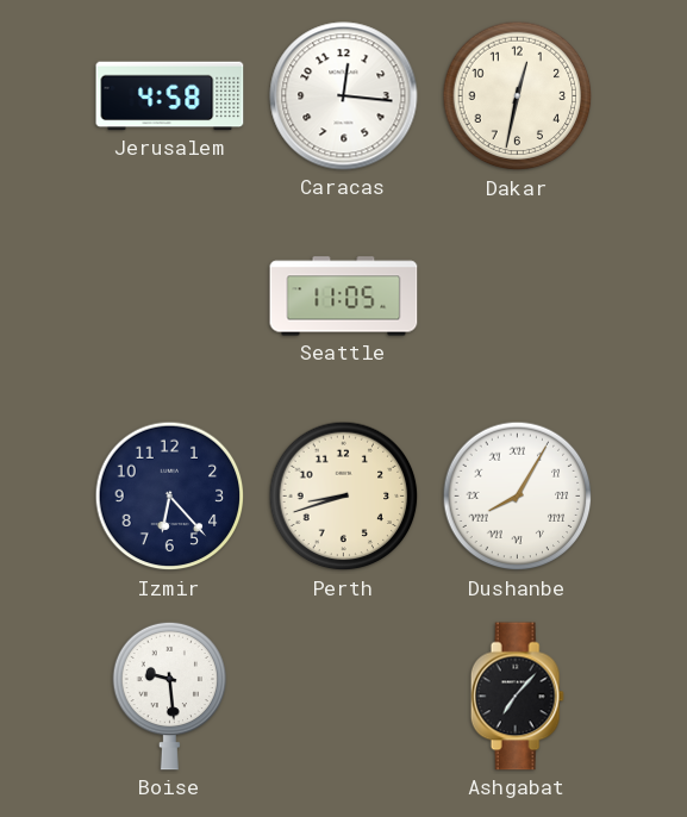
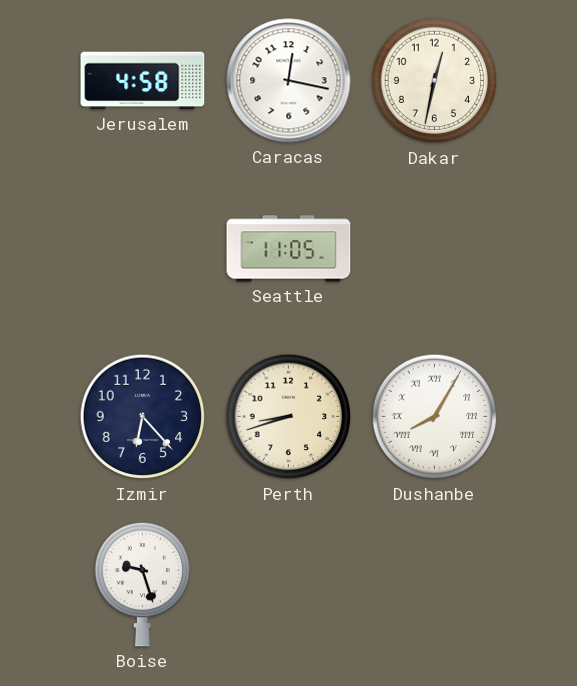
Caracas: 12:16 -> 12:17
Boise: 9:29 -> 9:27
Ashgabat: 7:07 -> none
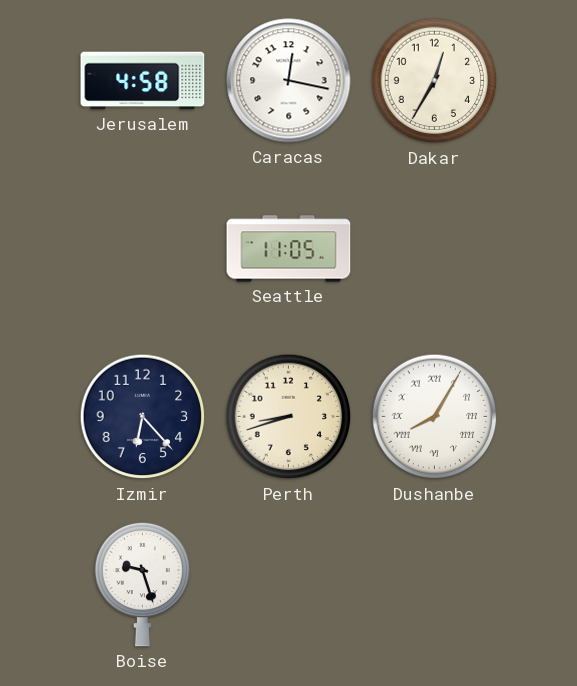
Dakar: 12:32 -> 12:35
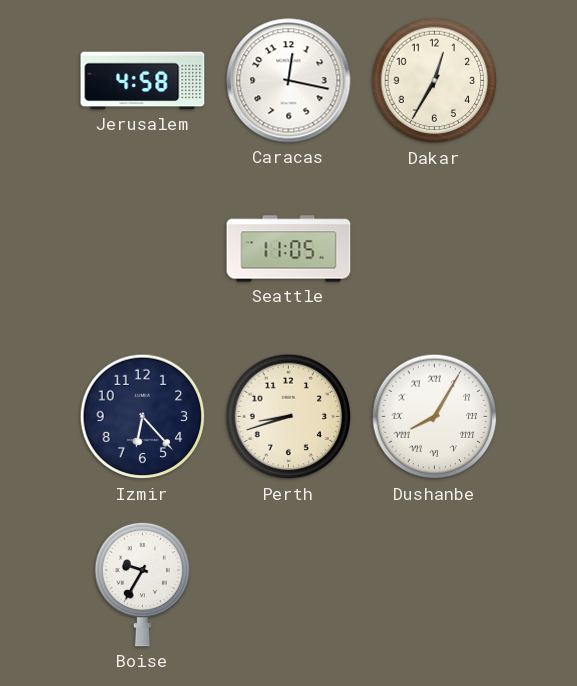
Boise: 9:27 -> 9:35
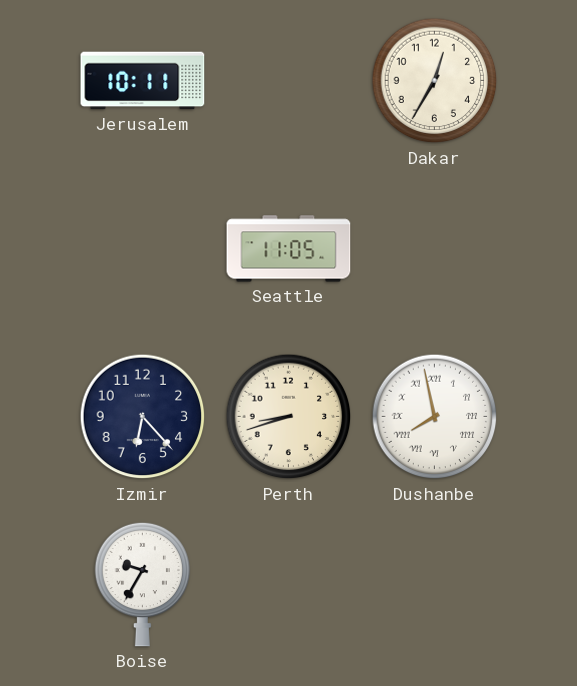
Jerusalem: 4:58 -> 10:11
Caracas: 12:17 -> none
Dushanbe: 8:05 -> 7:58
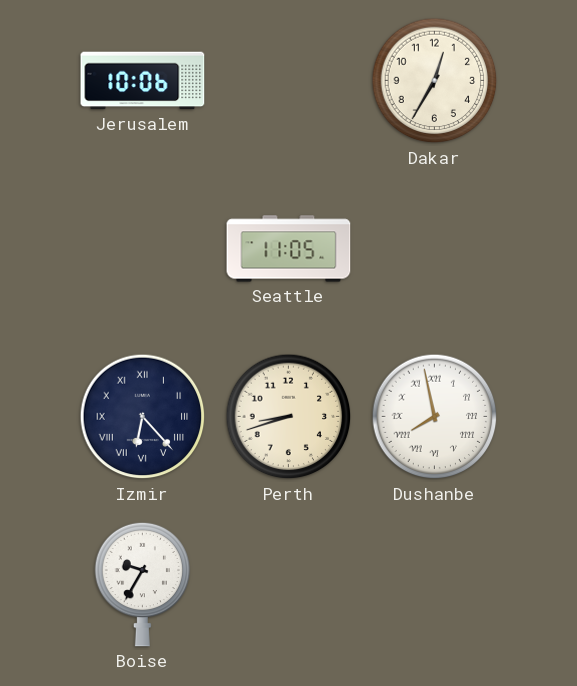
Jerusalem: 10:11 -> 10:06
Izmir numerals: Arabic -> Roman
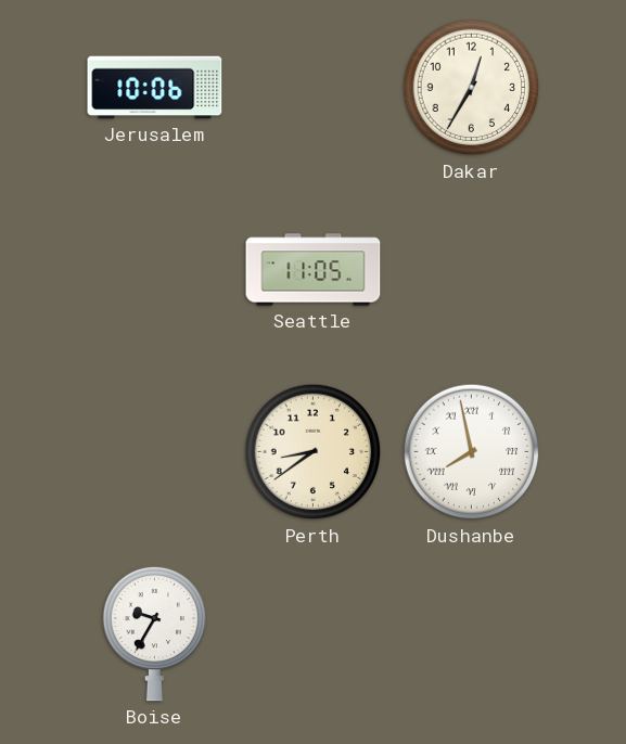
Izmir: 6:23 -> none
Perth: 8:42 -> 8:39
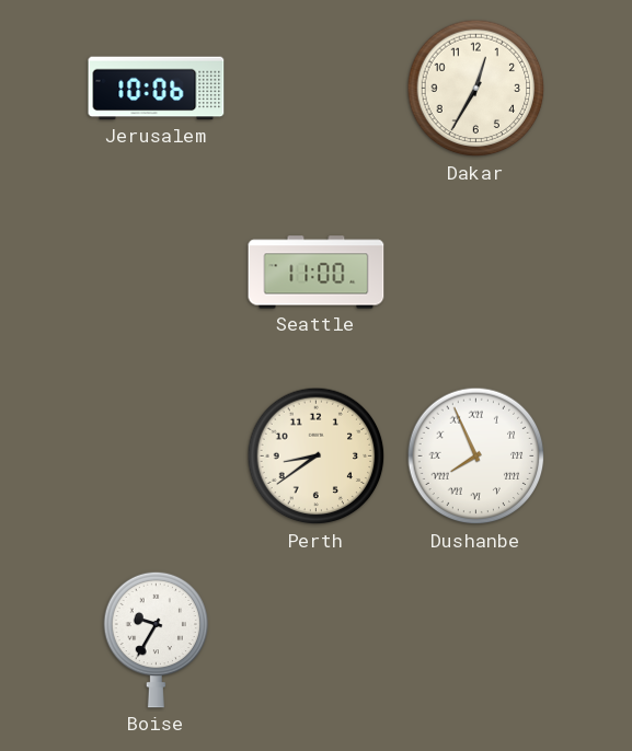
Seattle: 11:05 -> 11:00
Dushanbe: 7:58 -> 7:56
